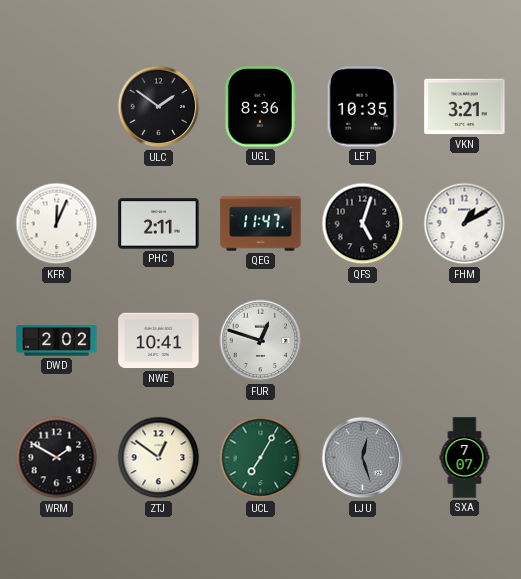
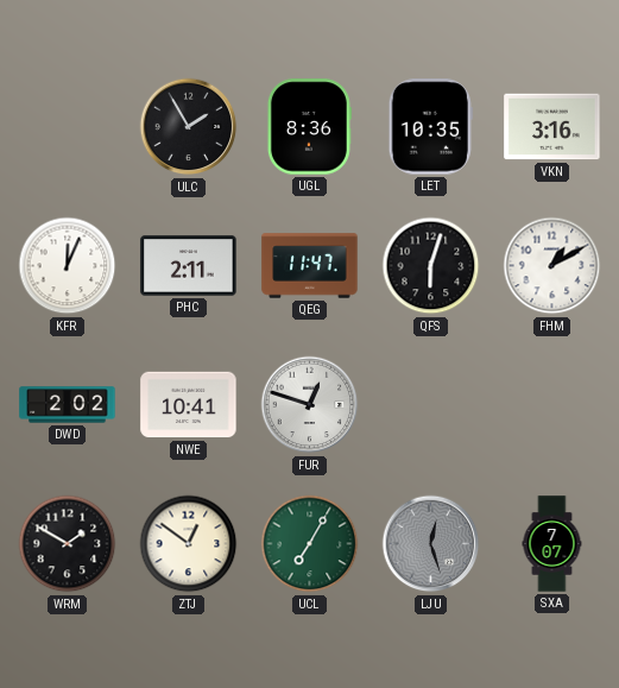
ULC: 1:51 -> 1:55
VKN: 3:21 -> 3:16
QFS: 5:03 -> 6:03
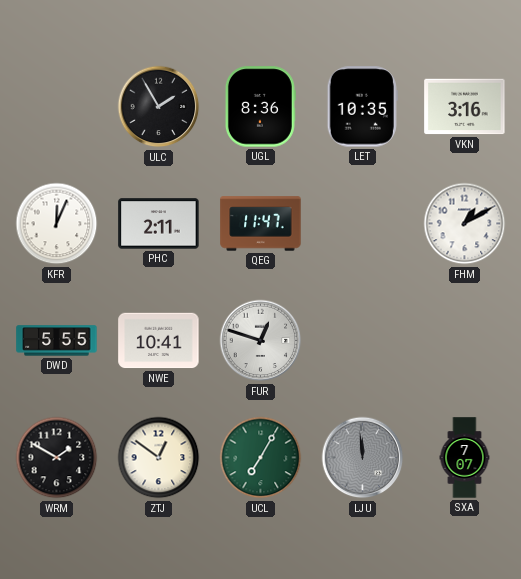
QFS: 6:03 -> none
DWD: 2:02 -> 5:55
LJU: 12:27 -> 11:59
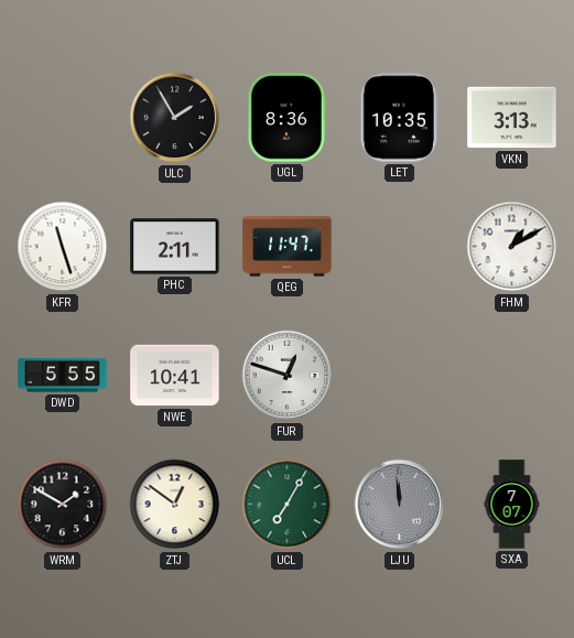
VKN: 3:16 -> 3:13
KFR: 12:04 -> 11:27
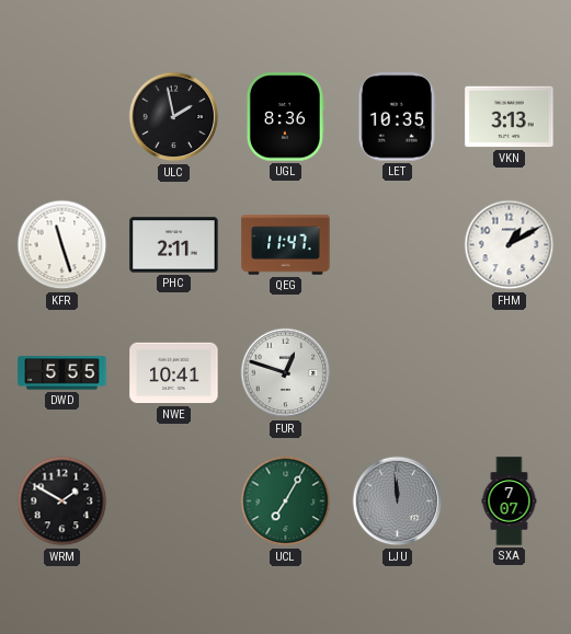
ULC: 1:55 -> 1:58
ZTJ: 12:51 -> none
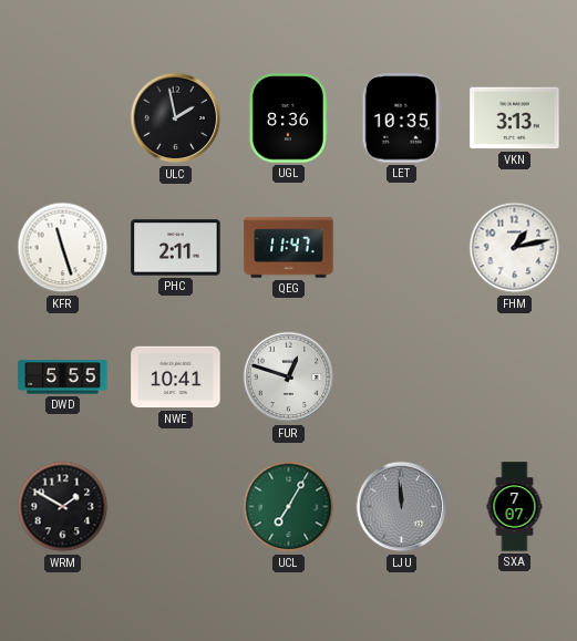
FHM: 1:10 -> 1:13
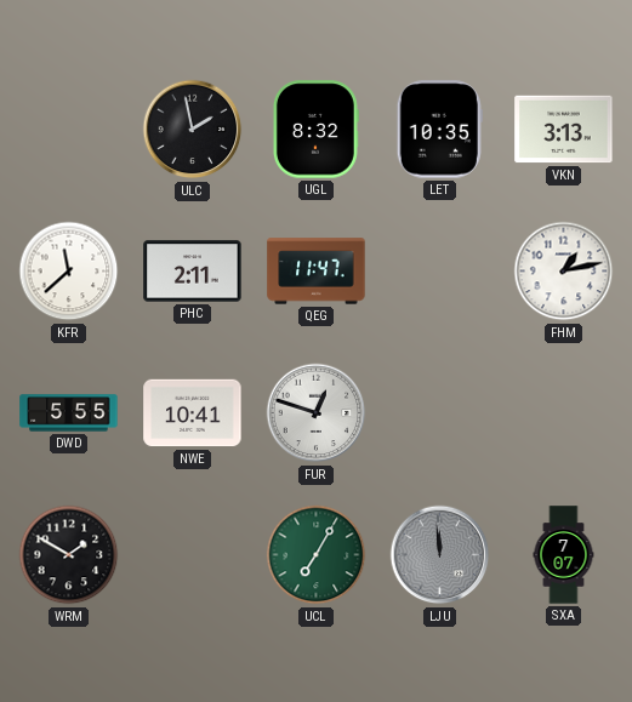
UGL: 8:36 -> 8:32
KFR: 11:27 -> 11:38
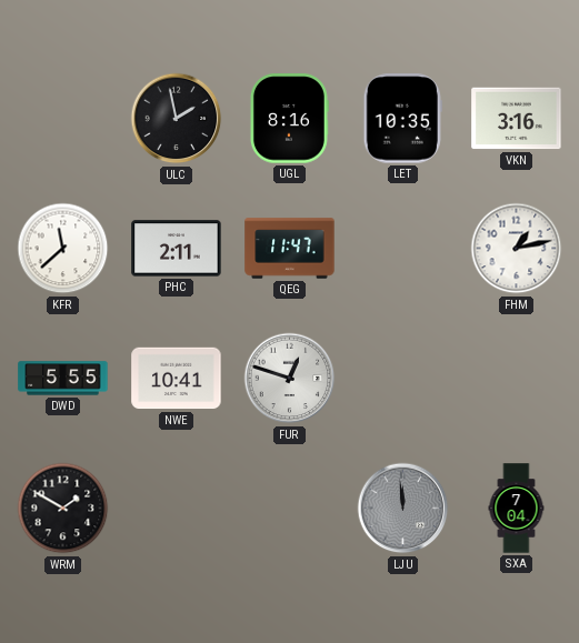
UGL: 8:32 -> 8:16
VKN: 3:13 -> 3:16
UCL: 7:05 -> none
SXA: 7:07 -> 7:04
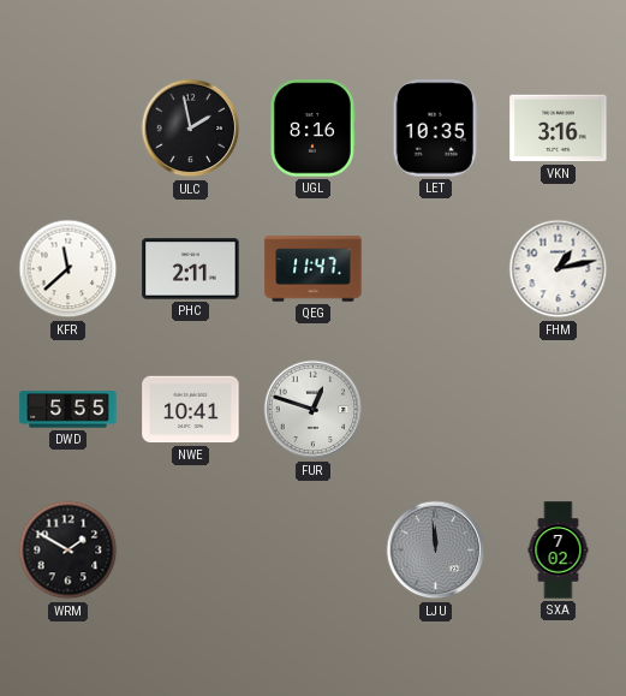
SXA: 7:04 -> 7:02
